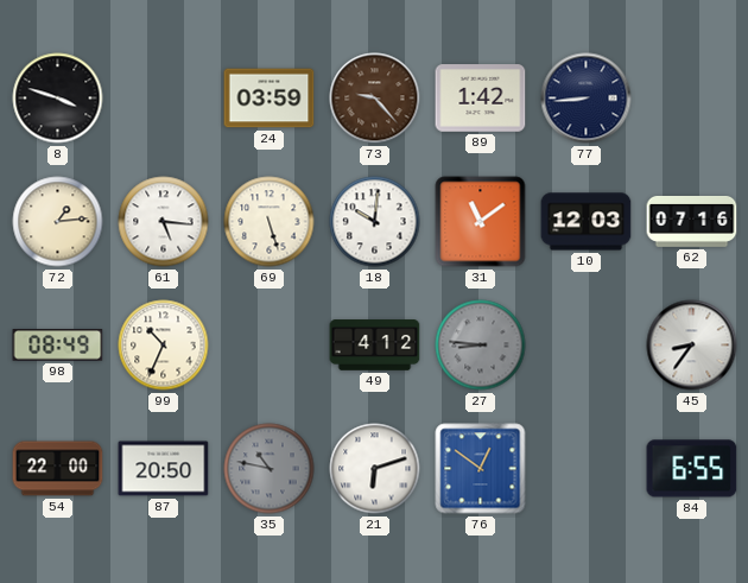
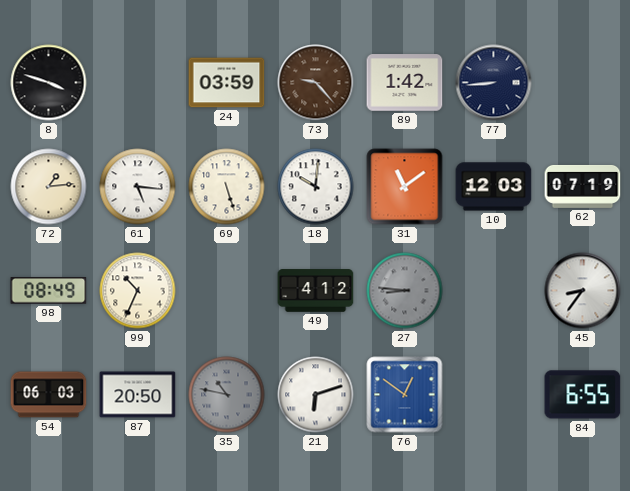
62: 07:16 -> 07:19
54: 22:00 -> 06:03
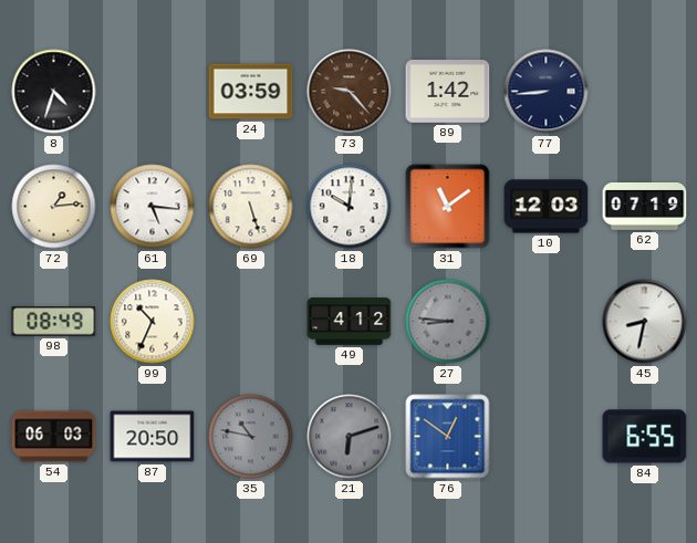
8: 3:48 -> 4:33
45: 8:36 -> 8:32
21 dial: white -> grey
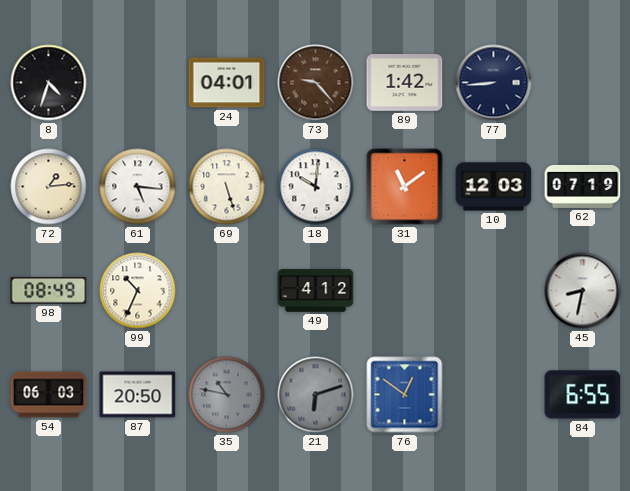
24: 03:59 -> 04:01
27: 8:46 -> none
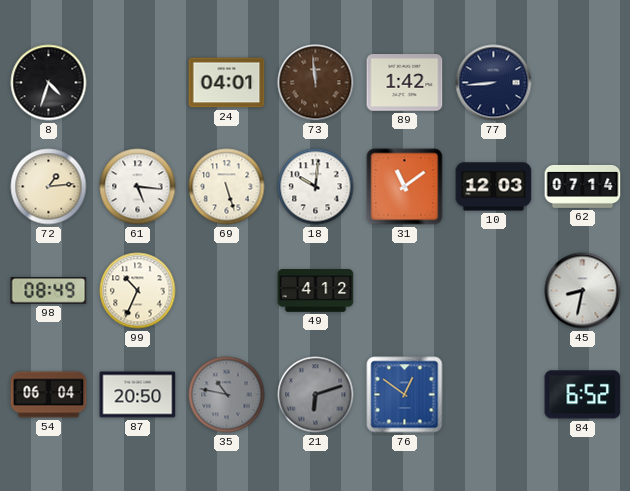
73: 9:23 -> 11:59
62: 07:19 -> 07:14
54: 06:03 -> 06:04
84: 6:55 -> 6:52
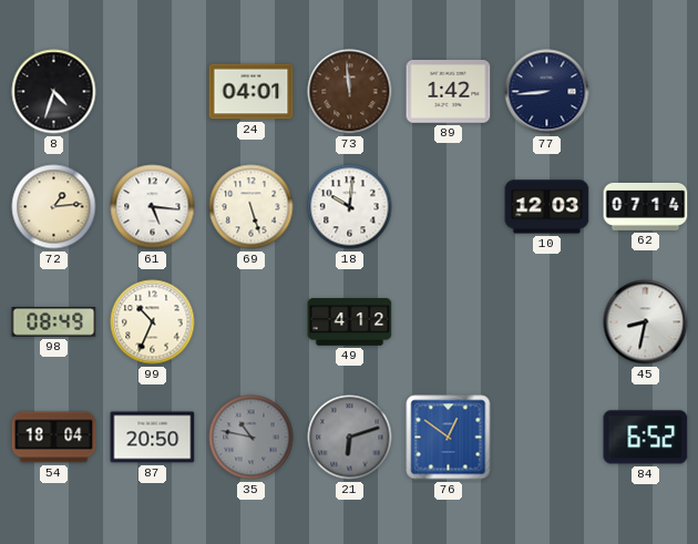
31: 11:09 -> none
54: 06:04 -> 18:04
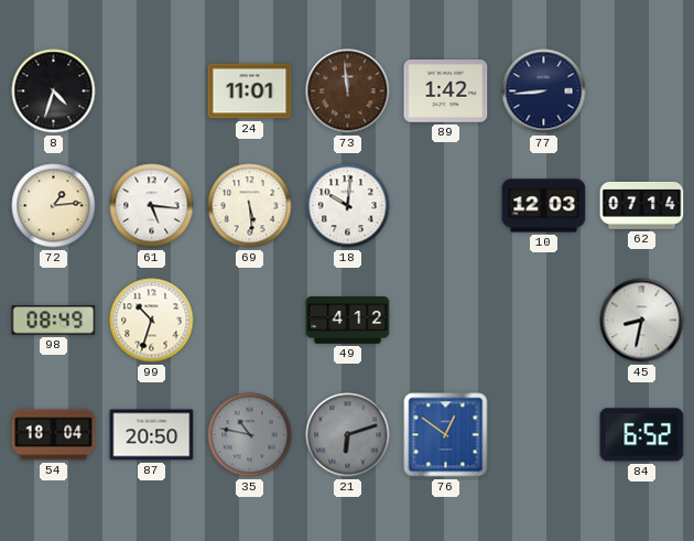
24: 04:01 -> 11:01
69: 5:27 -> 5:29
99: 10:34 -> 10:33
